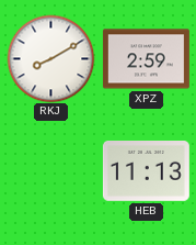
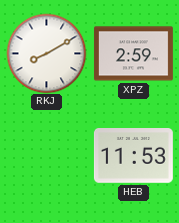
HEB: 11:13 -> 11:53
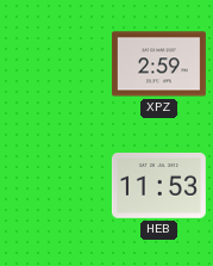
RKJ: 8:10 -> none
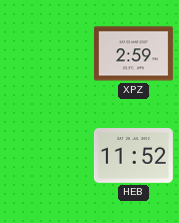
HEB: 11:53 -> 11:52
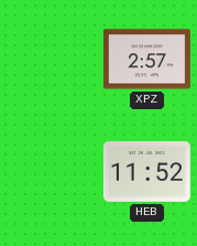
XPZ: 2:59 -> 2:57
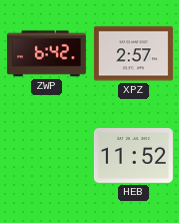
ZWP: none -> 6:42
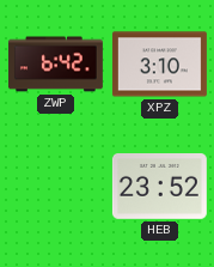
XPZ: 2:57 -> 3:10
HEB: 11:52 -> 23:52
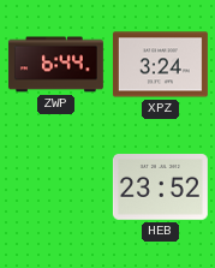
ZWP: 6:42 -> 6:44
XPZ: 3:10 -> 3:24
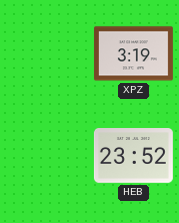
ZWP: 6:44 -> none
XPZ: 3:24 -> 3:19
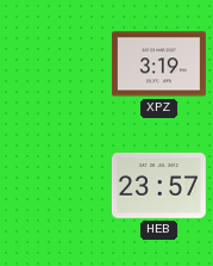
HEB: 23:52 -> 23:57
